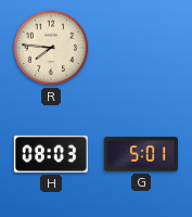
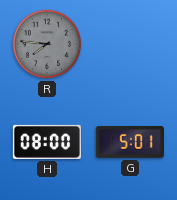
R dial: cream -> grey
H: 08:03 -> 08:00
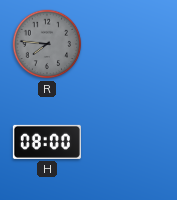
G: 5:01 -> none
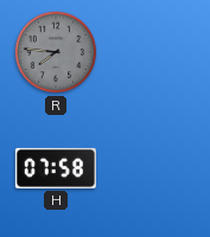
H: 08:00 -> 07:58
